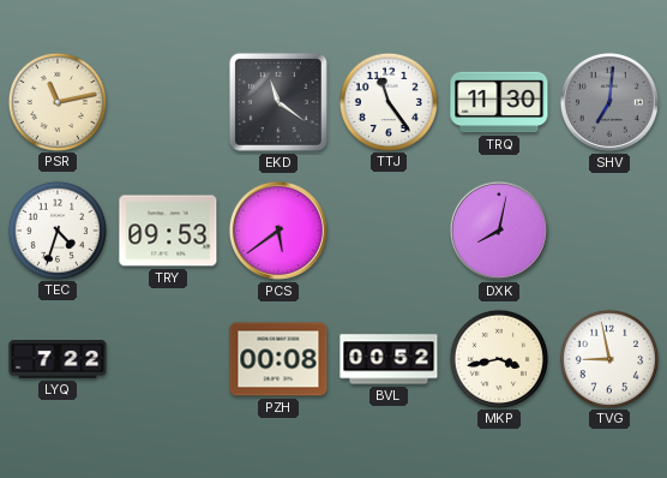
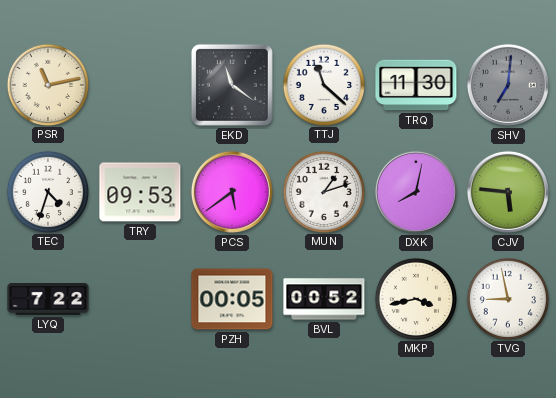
TTJ: 11:24 -> 11:22
MUN: none -> 1:12
CJV: none -> 5:46
PZH: 00:08 -> 00:05
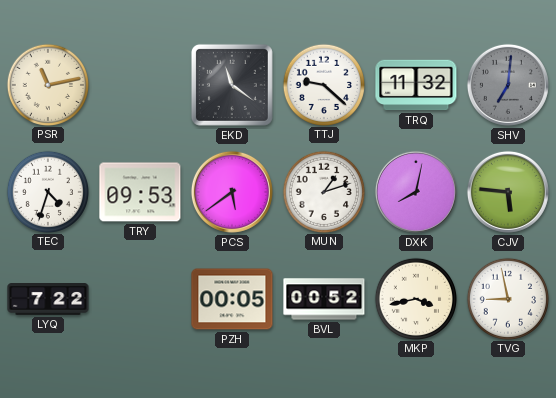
TTJ: 11:22 -> 9:22
TRQ: 11:30 -> 11:32
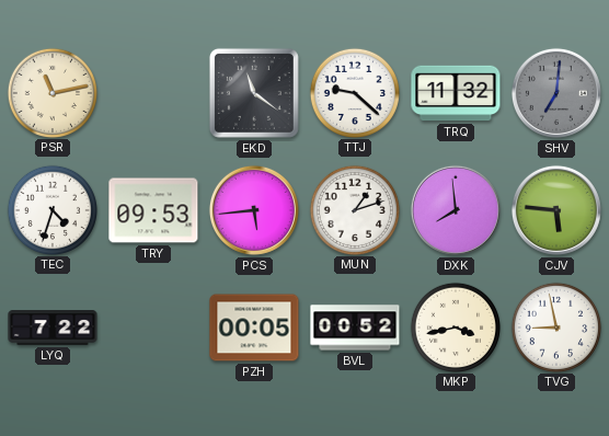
PCS: 5:39 -> 5:44
DXK: 8:02 -> 7:59
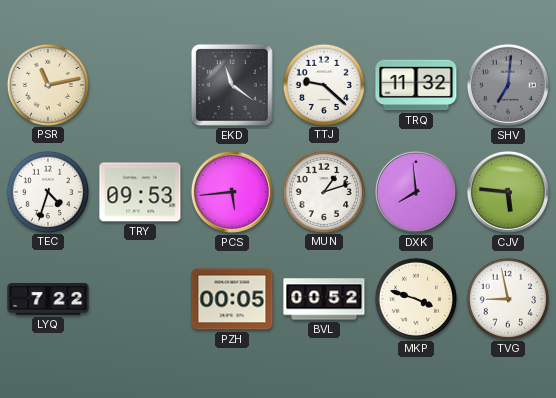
MKP: 3:43 -> 3:48
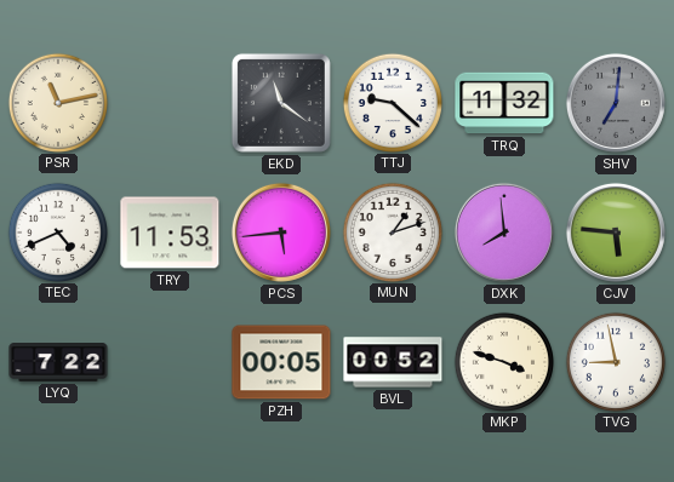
TEC: 4:33 -> 4:41
TRY: 09:53 -> 11:53
